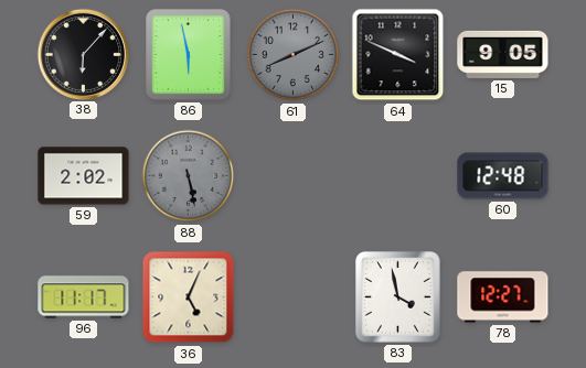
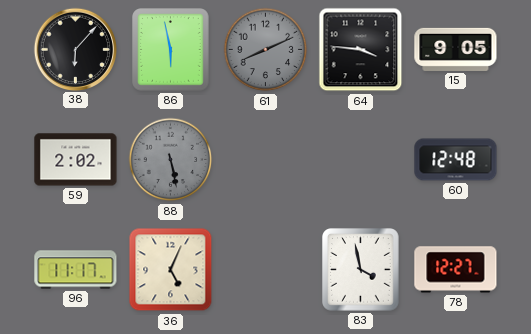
64: 3:49 -> 3:46
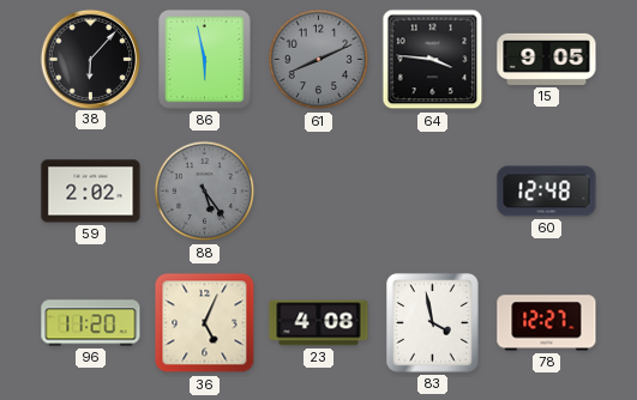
88: 5:28 -> 5:24
96: 11:17 -> 11:20
23: none -> 4:08
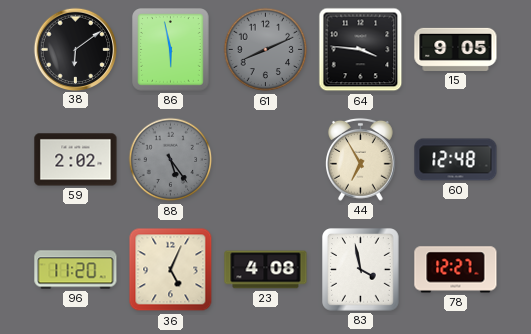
38: 6:07 -> 6:09
44: none -> 6:55
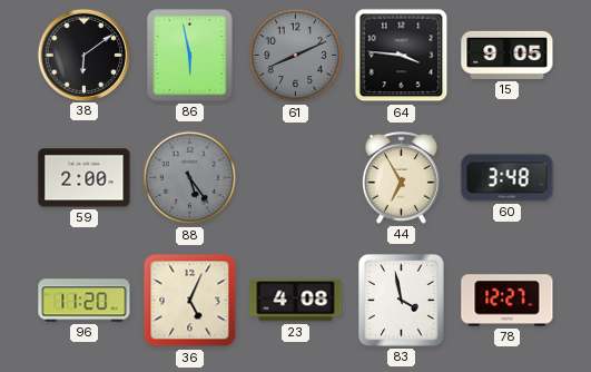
59: 2:02 -> 2:00
60: 12:48 -> 3:48
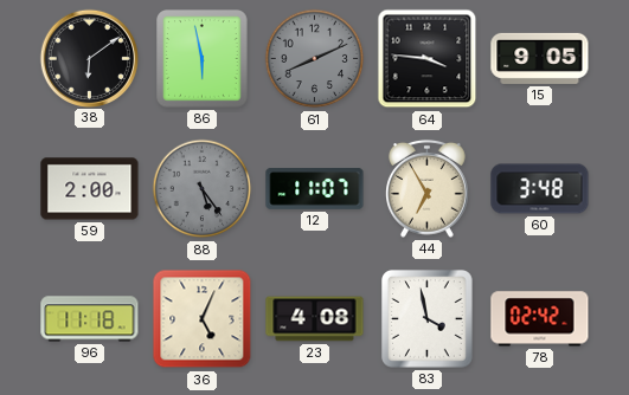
12: none -> 11:07
96: 11:20 -> 11:18
78: 12:27 -> 02:42
